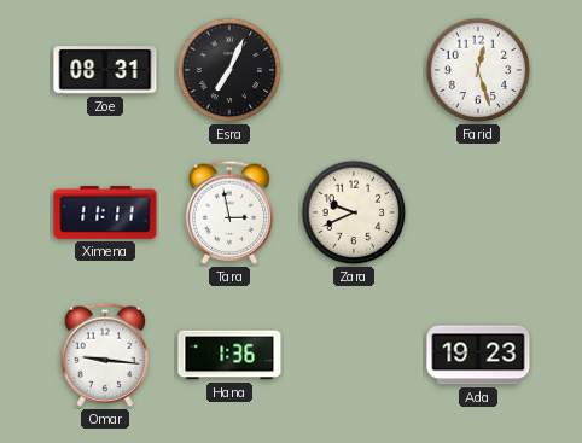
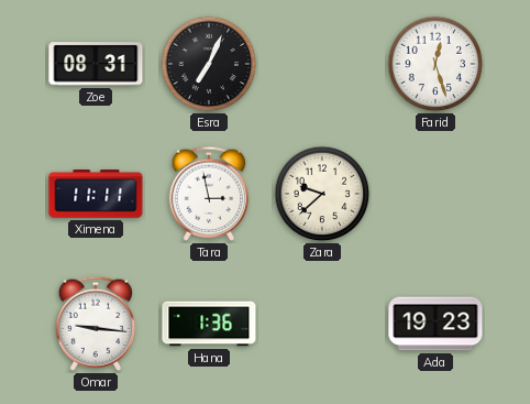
Zara: 9:41 -> 9:38
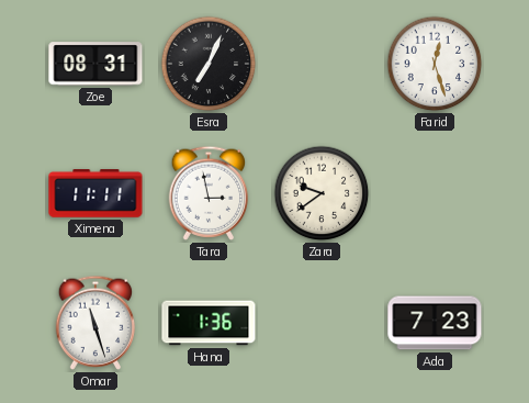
Zara: 9:38 -> 9:39
Omar: 9:16 -> 11:27
Ada: 19:23 -> 7:23
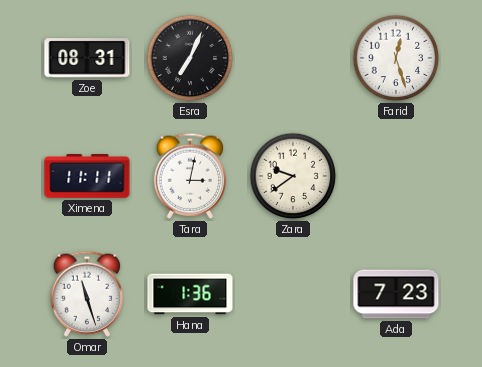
Tara: 2:58 -> 3:02
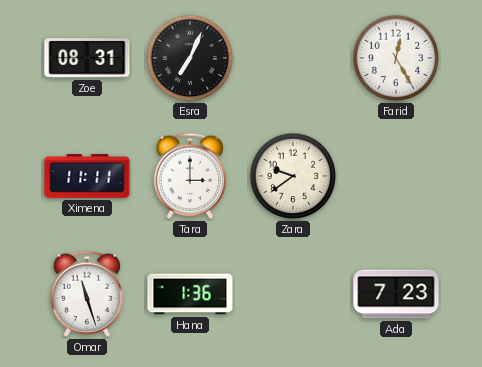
Farid: 12:27 -> 12:25
Tara: 3:02 -> 3:00
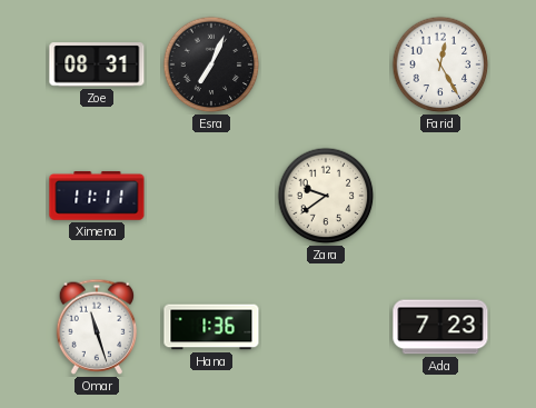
Tara: 3:00 -> none
